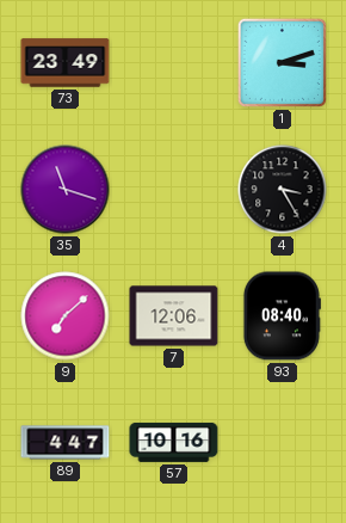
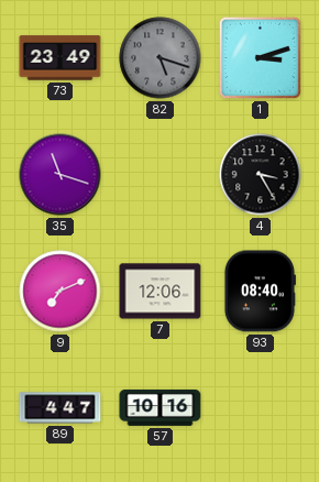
82: none -> 5:18
9: 7:08 -> 7:11
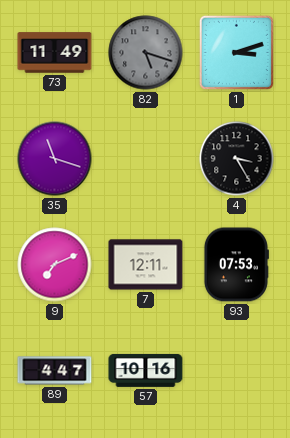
73: 23:49 -> 11:49
7: 12:06 -> 12:11
93: 08:40 -> 07:53
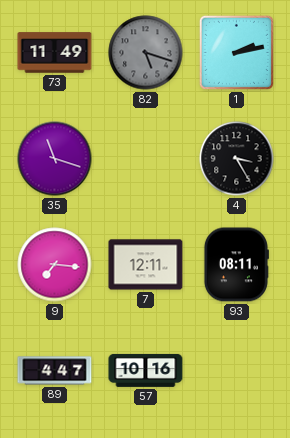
1: 3:12 -> 2:13
9: 7:11 -> 7:16
93: 07:53 -> 08:11
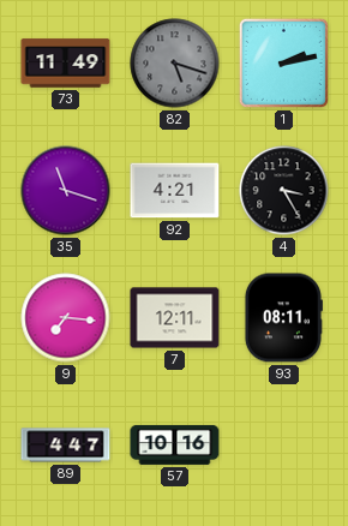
92: none -> 4:21
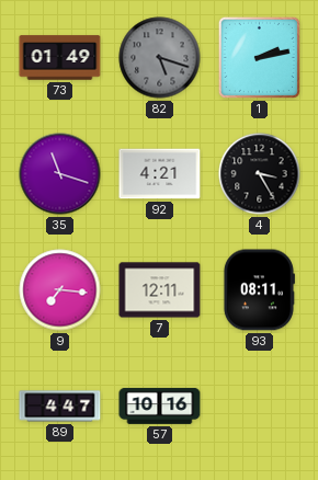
73: 11:49 -> 01:49
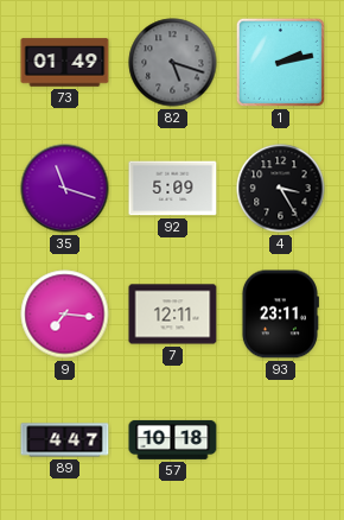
92: 4:21 -> 5:09
93: 08:11 -> 23:11
57: 10:16 -> 10:18
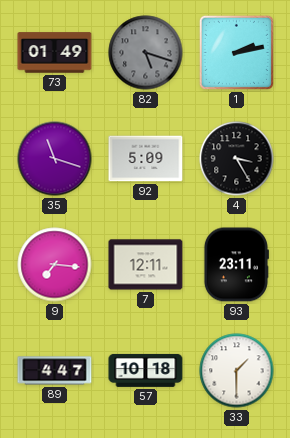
33: none -> 1:30
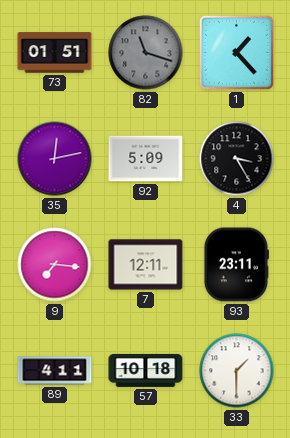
73: 01:49 -> 01:51
82: 5:18 -> 11:18
1: 2:13 -> 1:23
35: 11:18 -> 12:13
89: 4:47 -> 4:11
